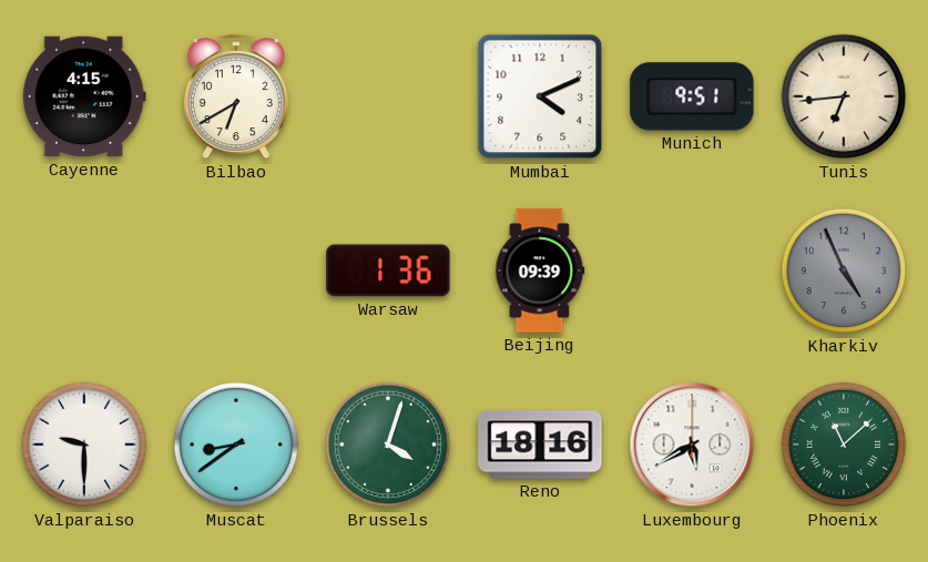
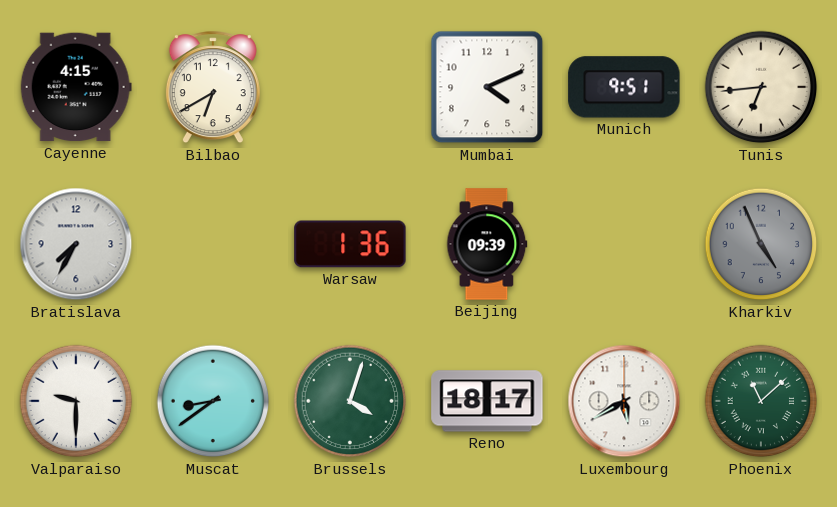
Bratislava: none -> 7:35
Reno: 18:16 -> 18:17
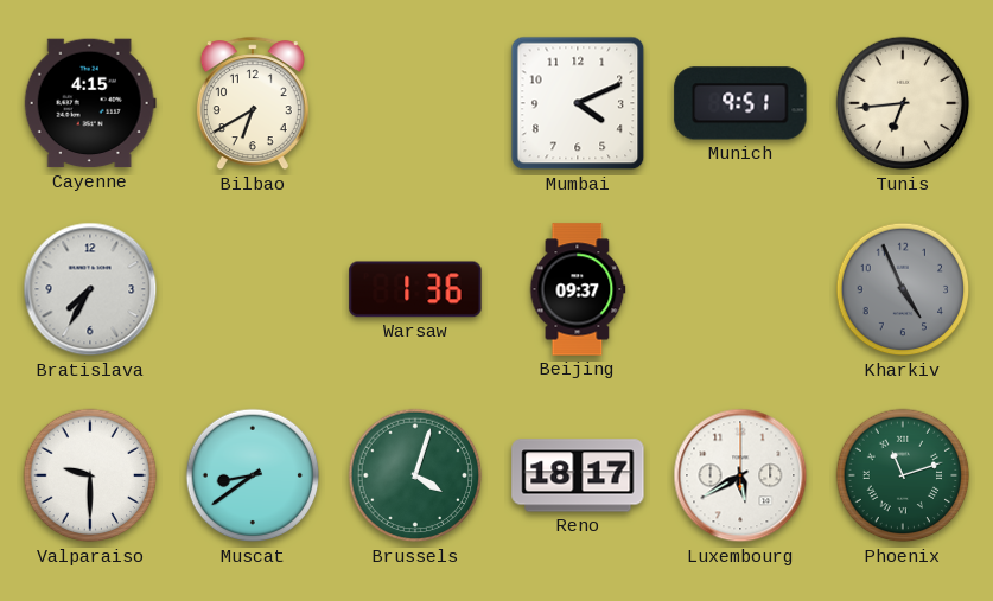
Beijing: 09:39 -> 09:37
Phoenix: 11:08 -> 11:12
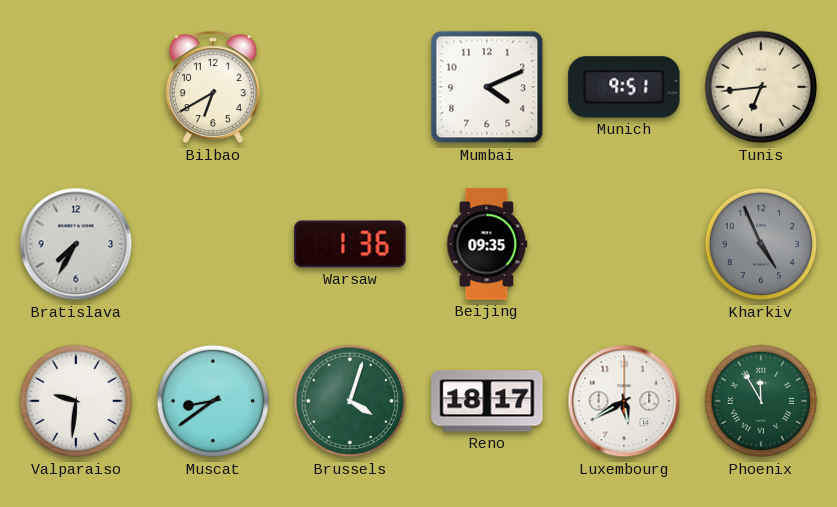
Cayenne: 4:15 -> none
Beijing: 09:37 -> 09:35
Valparaiso: 9:30 -> 9:31
Phoenix: 11:12 -> 11:55
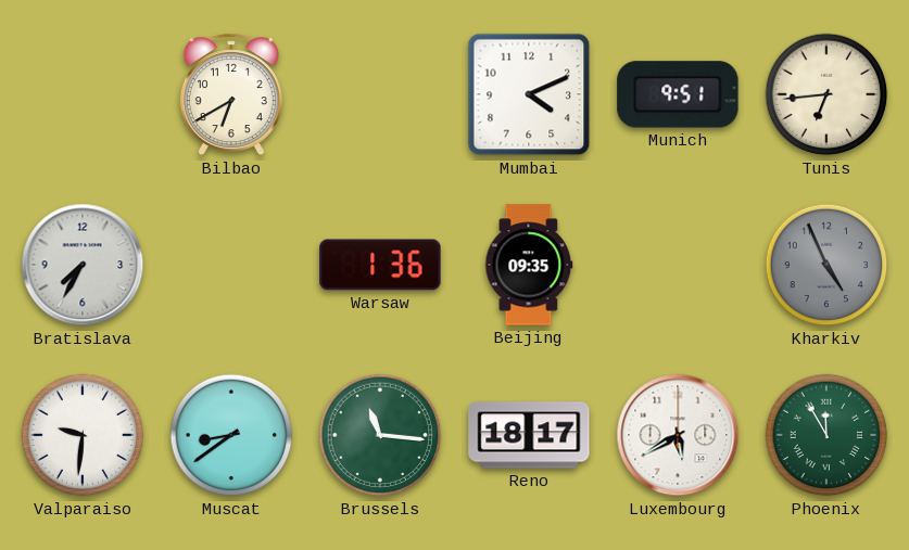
Brussels: 4:03 -> 11:16
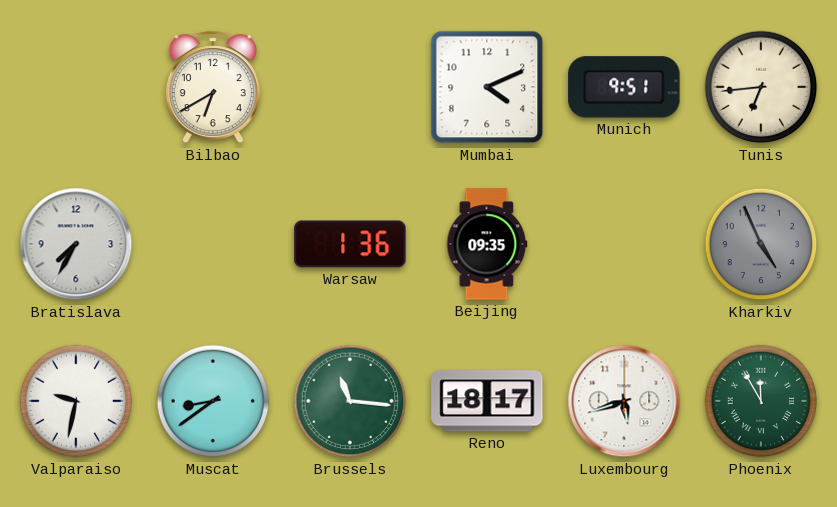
Valparaiso: 9:31 -> 9:32
Luxembourg: 5:40 -> 5:42
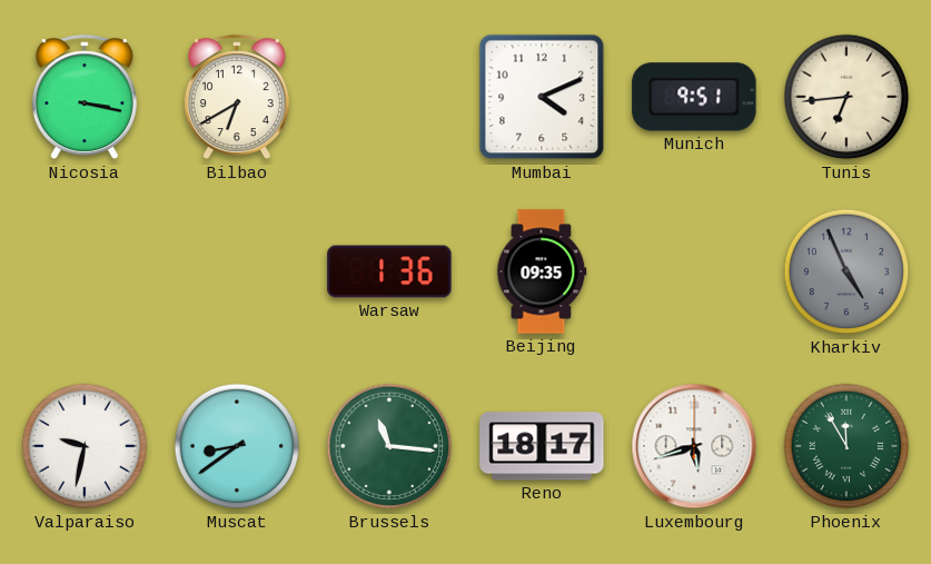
Nicosia: none -> 3:17
Bratislava: 7:35 -> none
